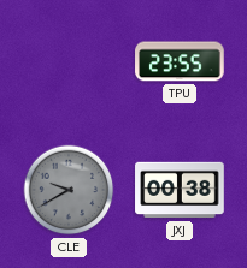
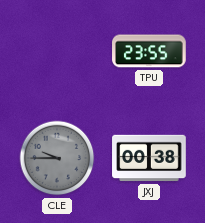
CLE: 9:40 -> 9:45
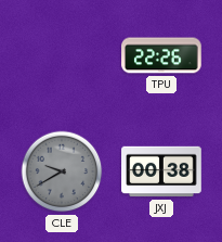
TPU: 23:55 -> 22:26
CLE: 9:45 -> 9:40
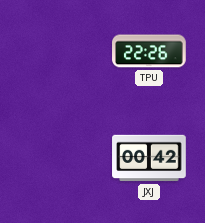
CLE: 9:40 -> none
JXJ: 00:38 -> 00:42
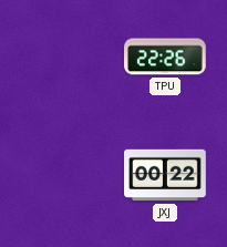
JXJ: 00:42 -> 00:22
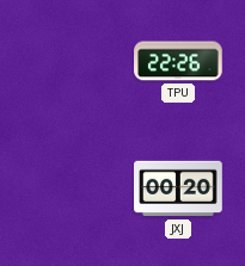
JXJ: 00:22 -> 00:20
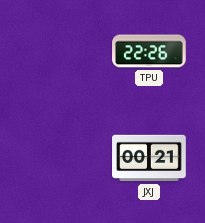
JXJ: 00:20 -> 00:21
